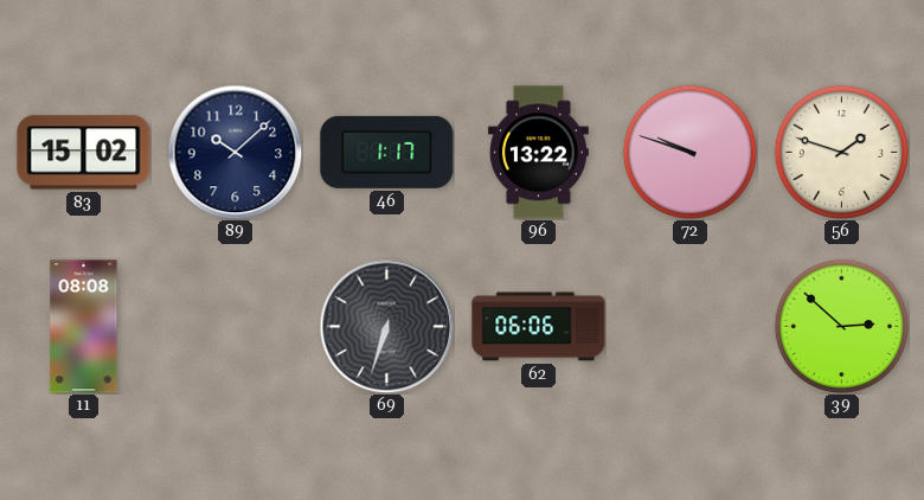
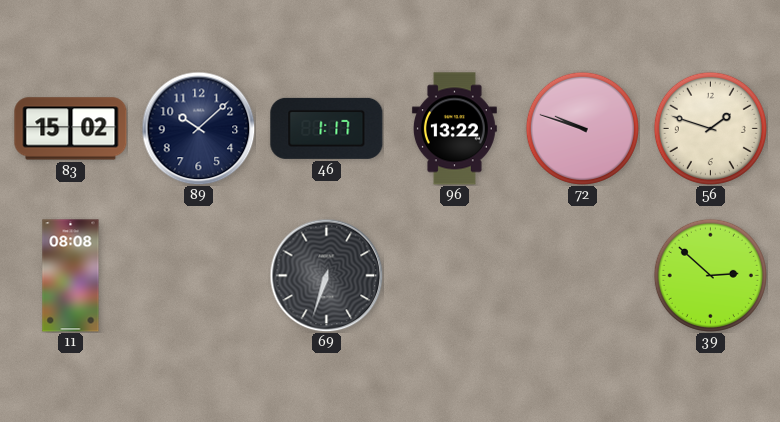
62: 06:06 -> none
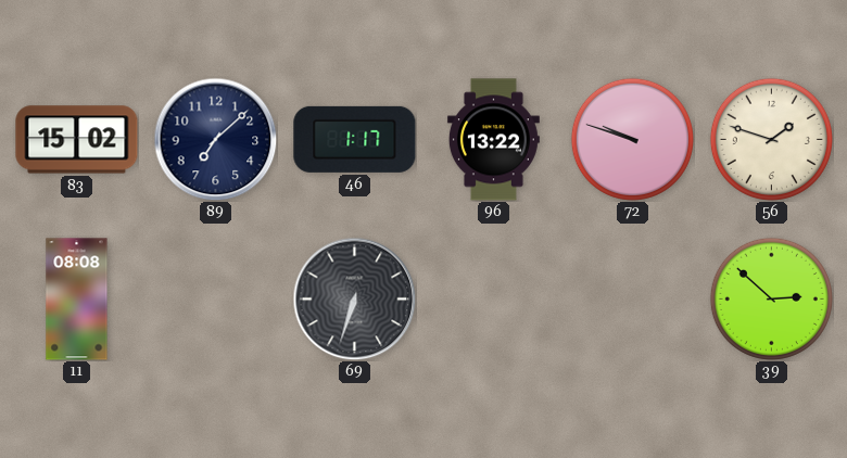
89: 10:08 -> 7:08
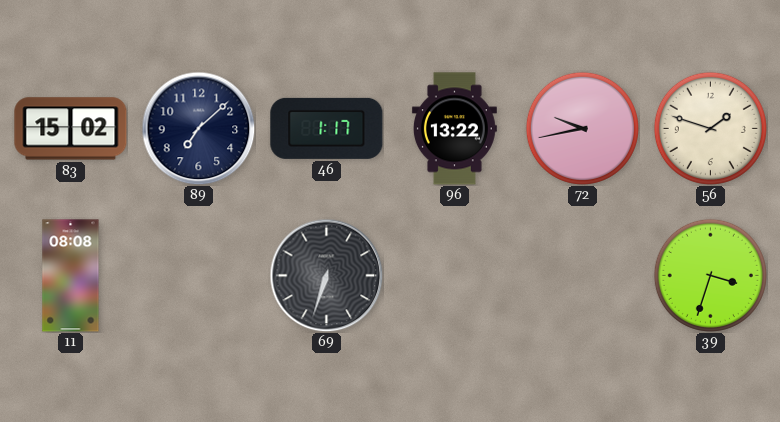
72: 9:48 -> 9:43
39: 2:52 -> 3:33
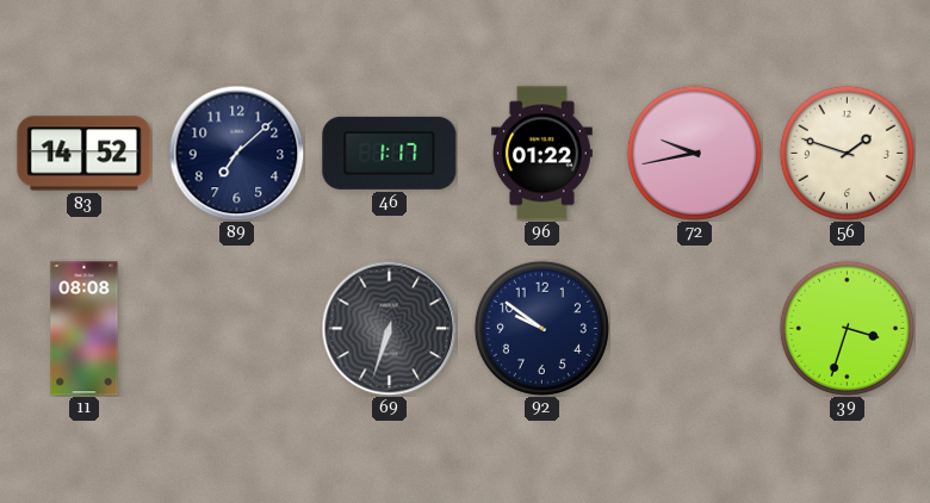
83: 15:02 -> 14:52
96: 13:22 -> 01:22
92: none -> 9:51
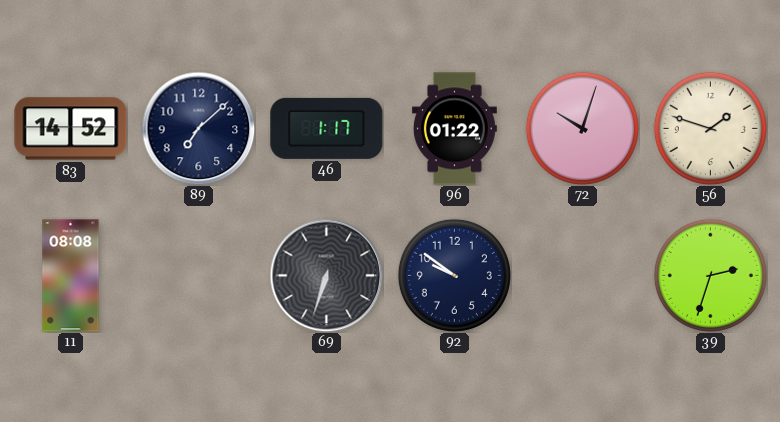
72: 9:43 -> 10:03
39: 3:33 -> 2:33
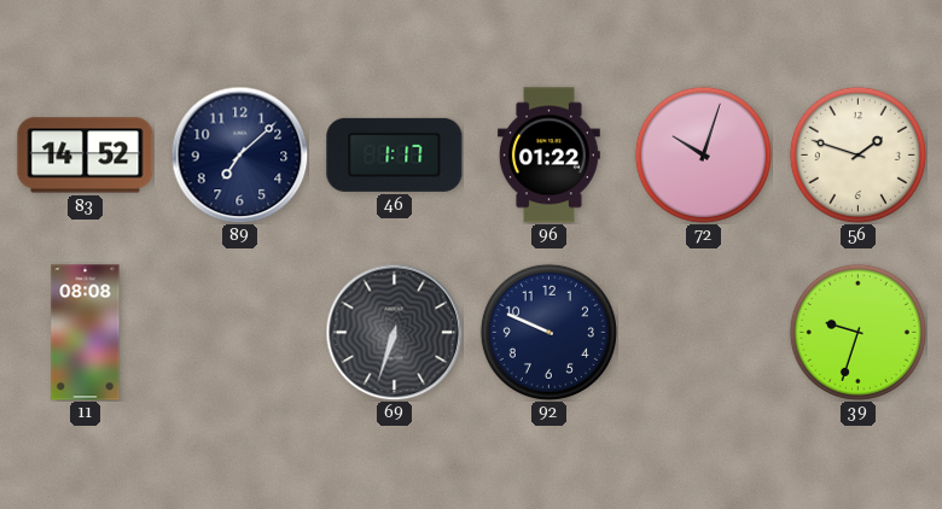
92: 9:51 -> 9:49
39: 2:33 -> 9:33
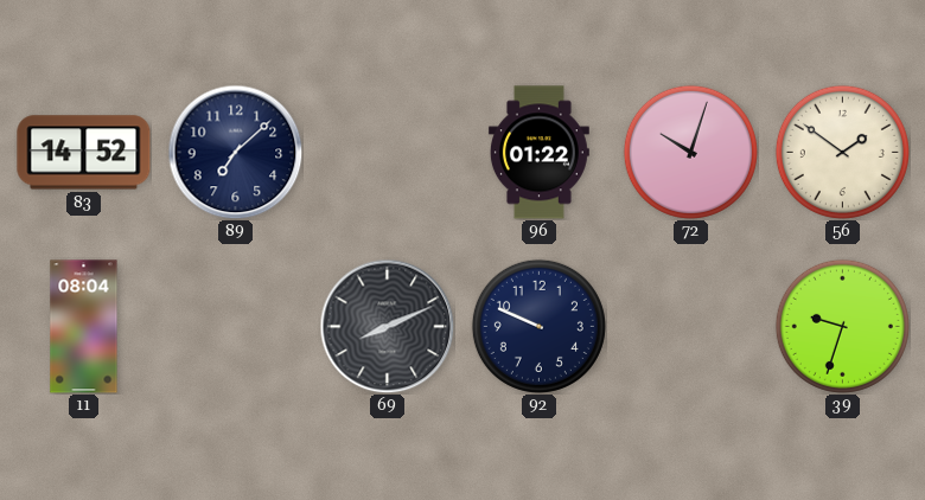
46: 1:17 -> none
56: 1:48 -> 1:51
11: 08:08 -> 08:04
69: 6:33 -> 8:11
